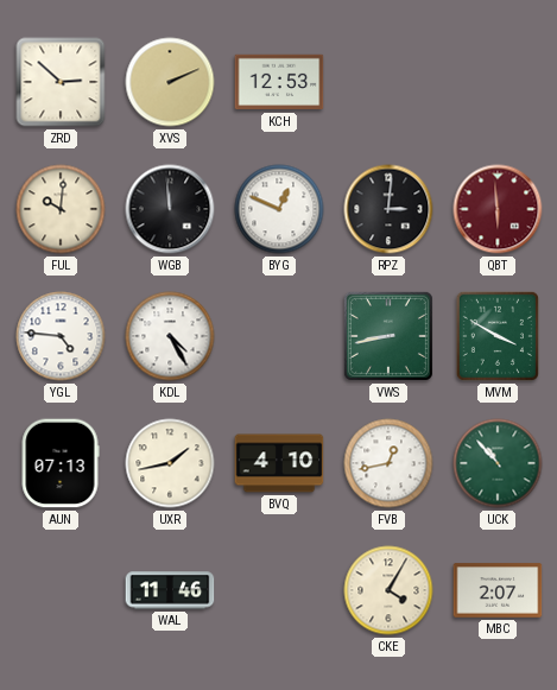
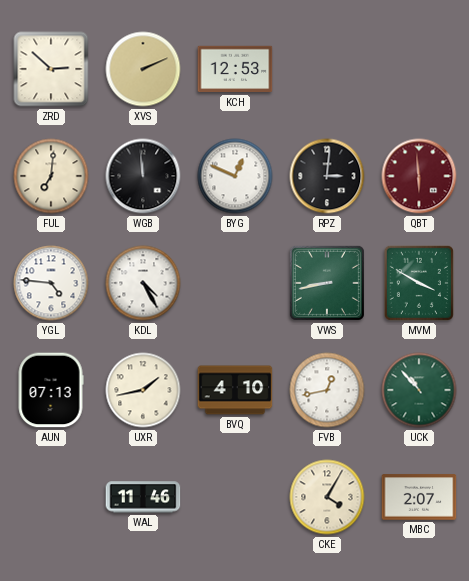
FUL: 10:01 -> 7:01
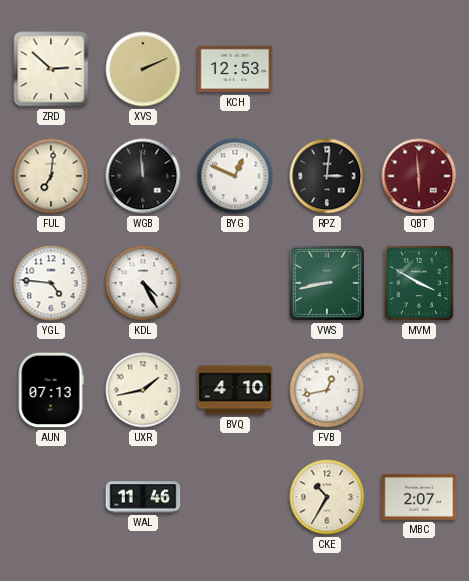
UCK: 10:53 -> none
CKE: 4:05 -> 10:35
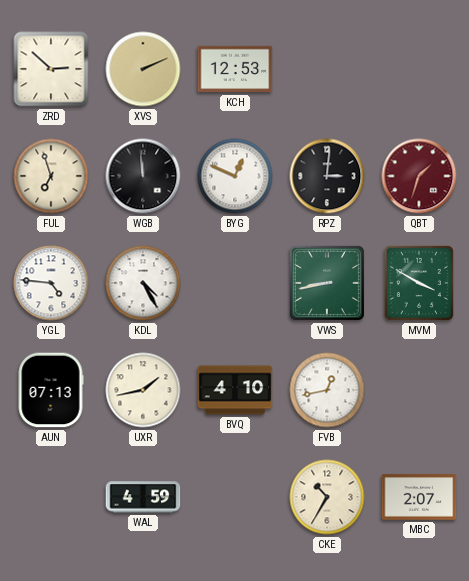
FUL: 7:01 -> 6:57
QBT: 5:59 -> 1:33
WAL: 11:46 -> 4:59
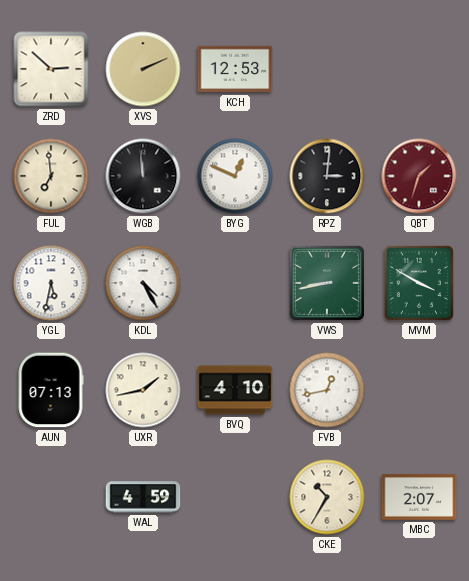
FUL: 6:57 -> 6:59
YGL: 4:46 -> 5:32
